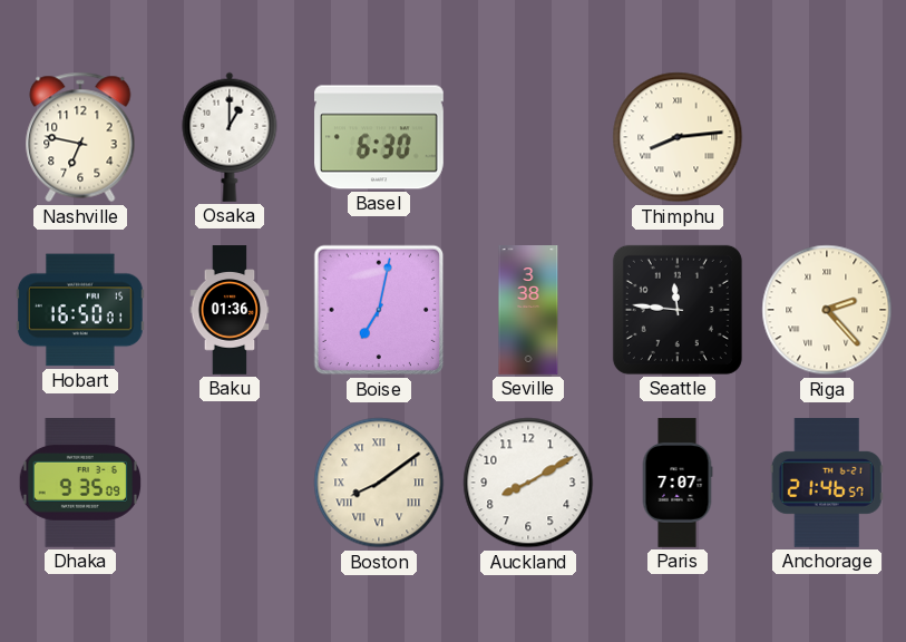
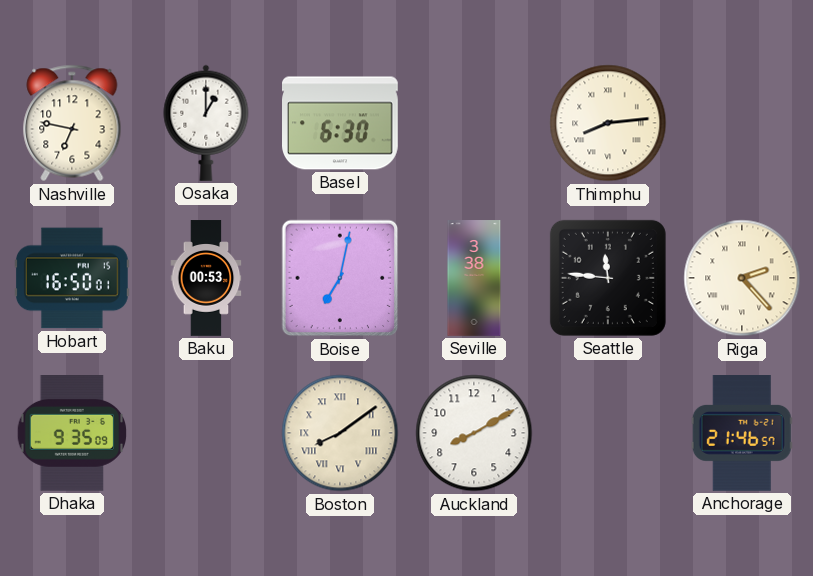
Baku: 01:36 -> 00:53
Paris: 7:07 -> none
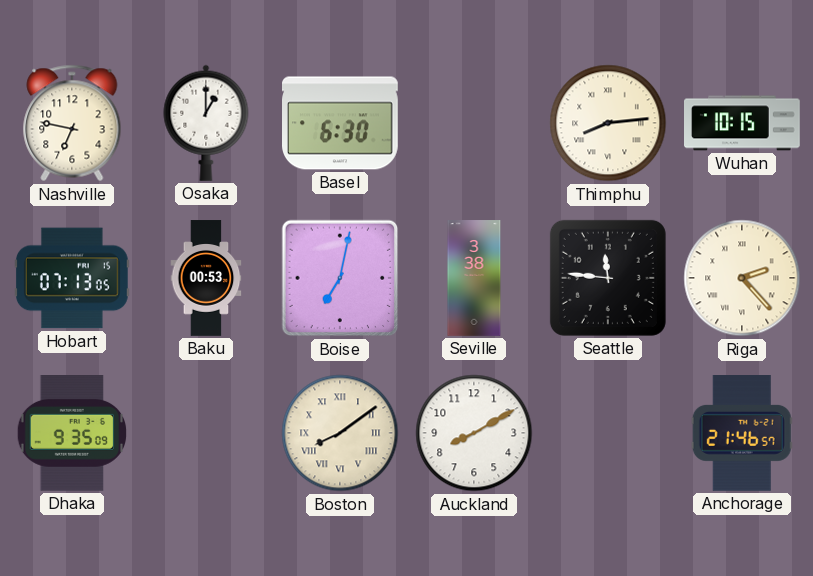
Wuhan: none -> 10:15
Hobart: 16:50 -> 07:13
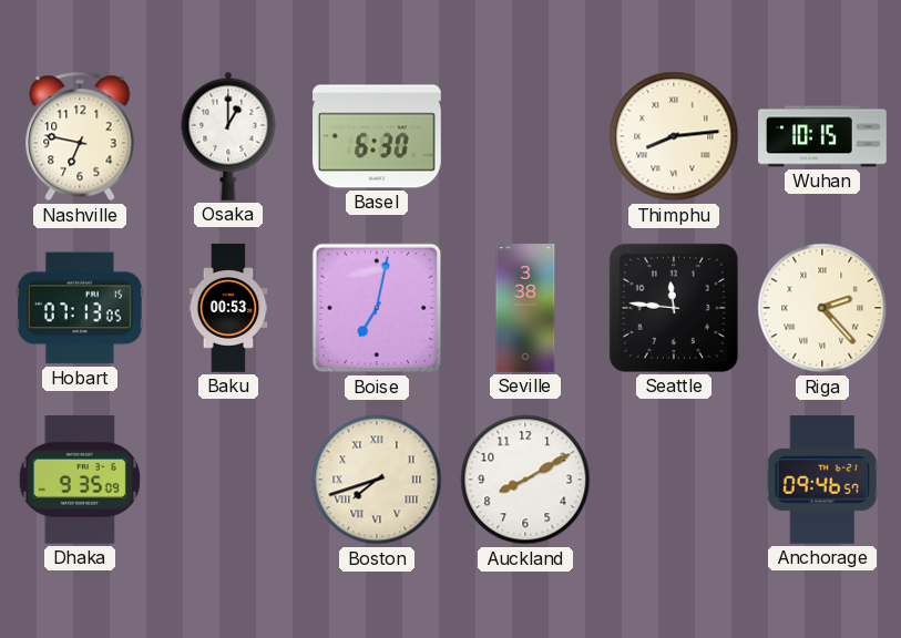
Boston: 8:09 -> 7:42
Anchorage: 21:46 -> 09:46
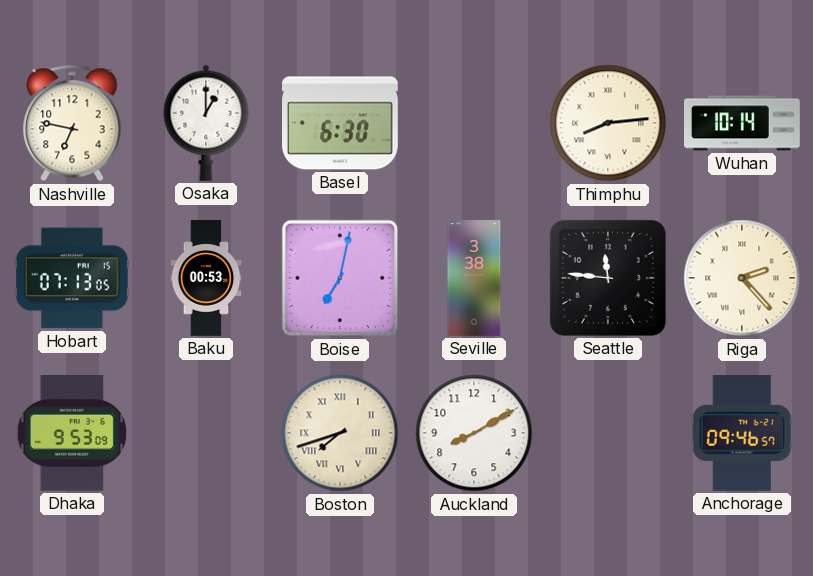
Wuhan: 10:15 -> 10:14
Dhaka: 9:35 -> 9:53
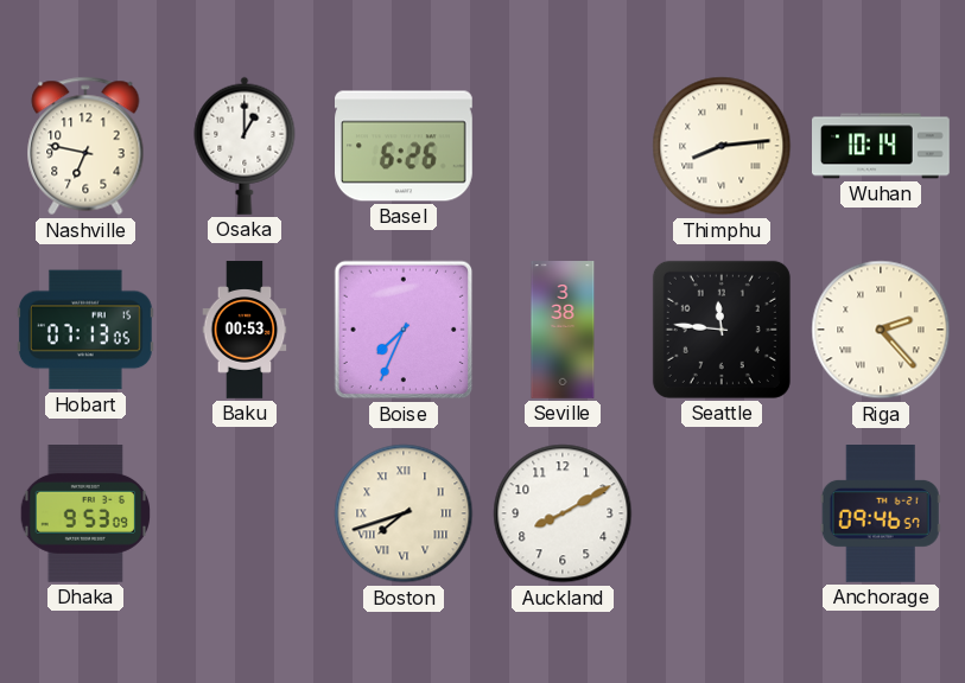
Basel: 6:30 -> 6:26
Boise: 7:02 -> 7:34
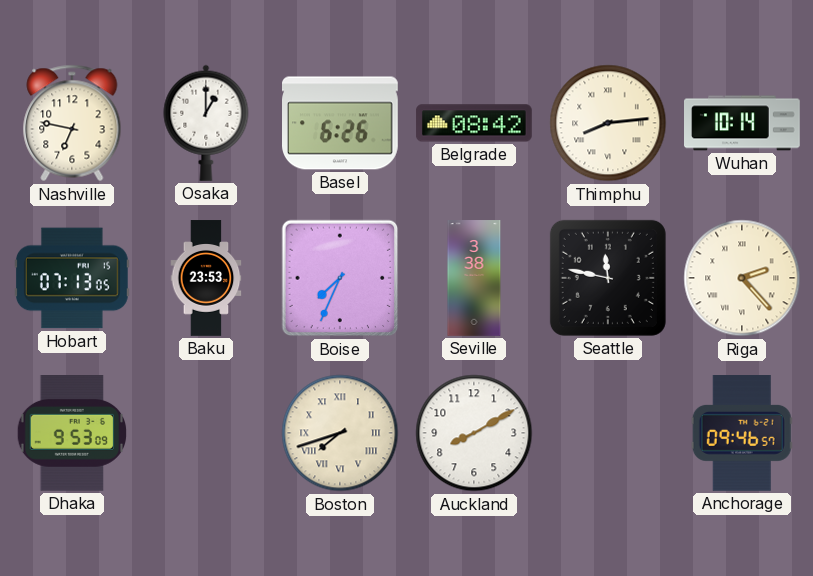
Belgrade: none -> 08:42
Baku: 00:53 -> 23:53
Seattle: 11:46 -> 11:47
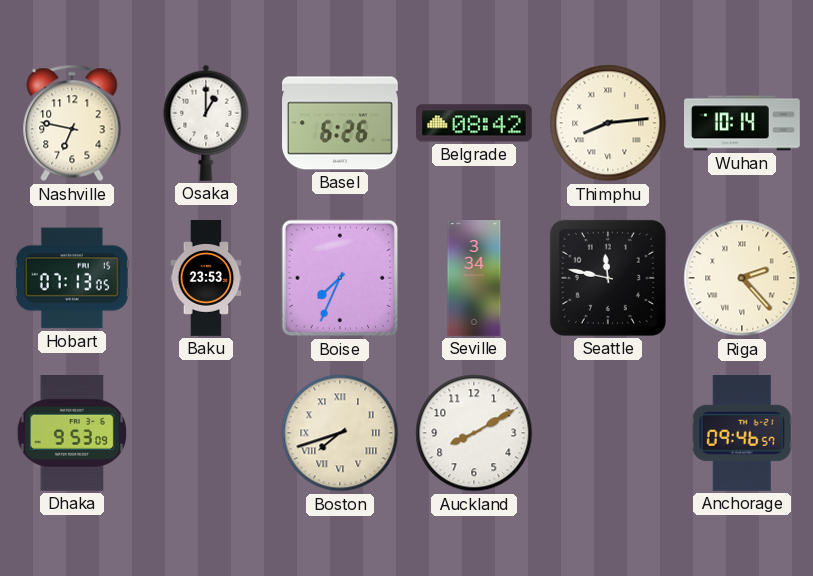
Seville: 3:38 -> 3:34
